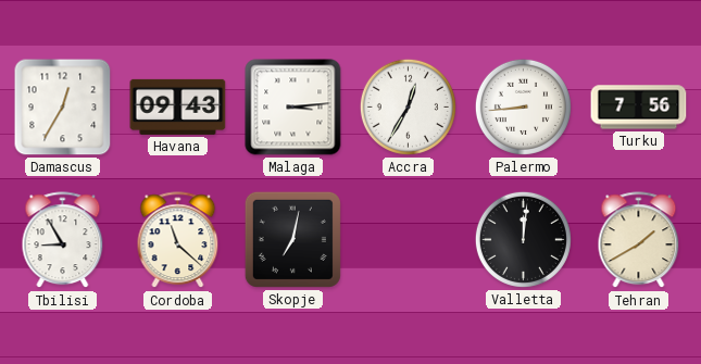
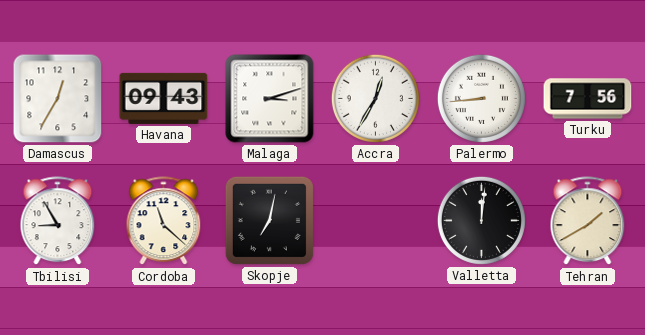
Malaga: 3:14 -> 3:12
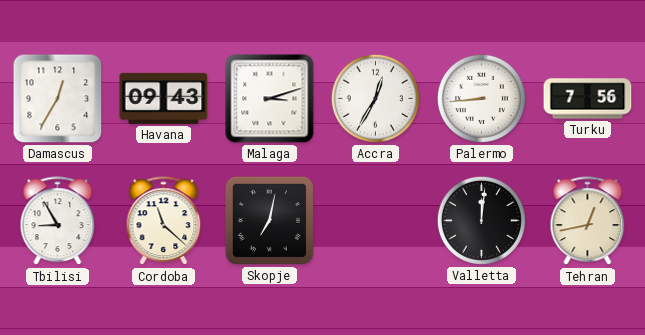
Tehran: 1:40 -> 12:43
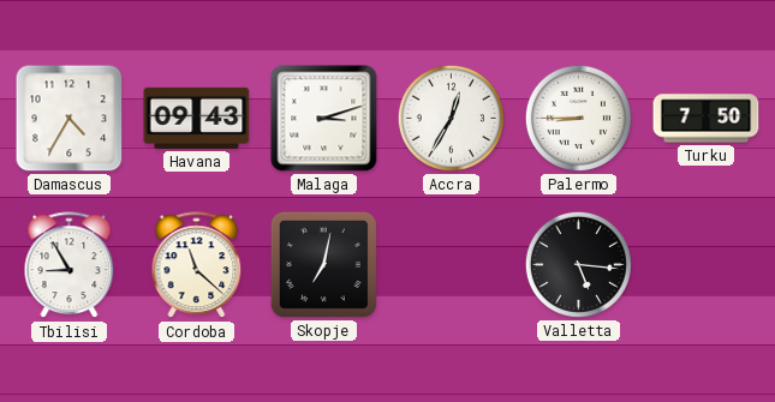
Damascus: 12:35 -> 4:35
Palermo: 8:44 -> 8:45
Turku: 7:56 -> 7:50
Valletta: 12:01 -> 5:16
Tehran: 12:43 -> none
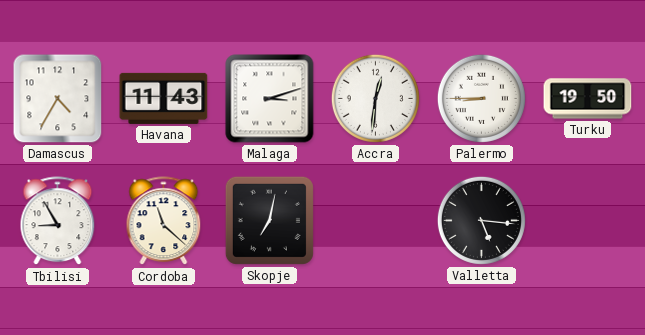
Havana: 09:43 -> 11:43
Accra: 12:35 -> 12:31
Turku: 7:50 -> 19:50
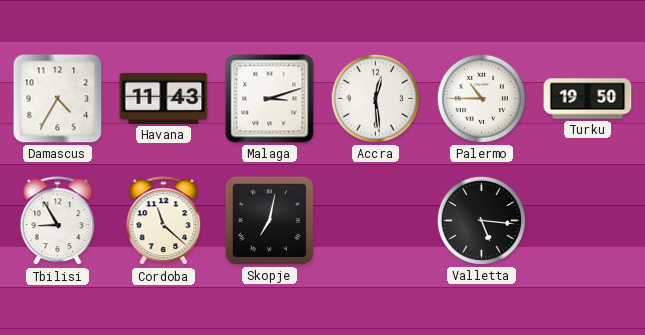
Accra: 12:31 -> 12:29
Palermo: 8:45 -> 10:45
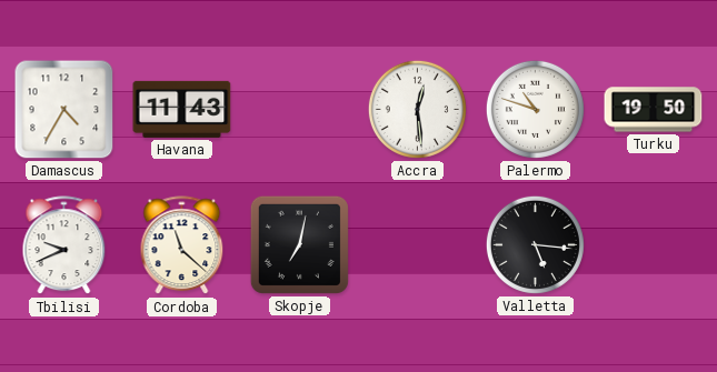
Malaga: 3:12 -> none
Palermo: 10:45 -> 10:48
Tbilisi: 8:55 -> 9:41
